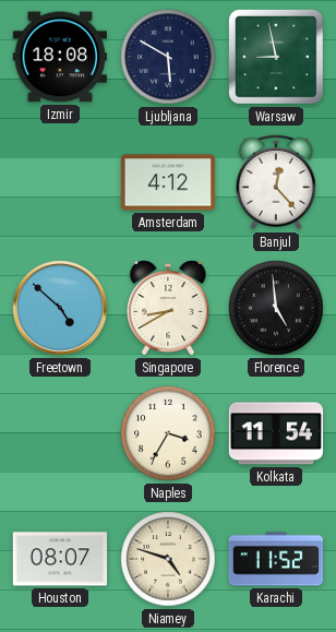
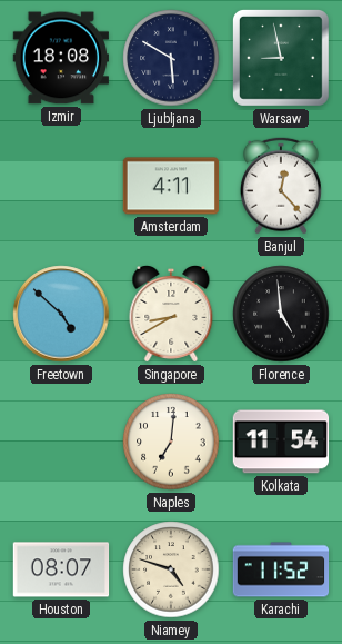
Amsterdam: 4:12 -> 4:11
Naples: 3:35 -> 7:01
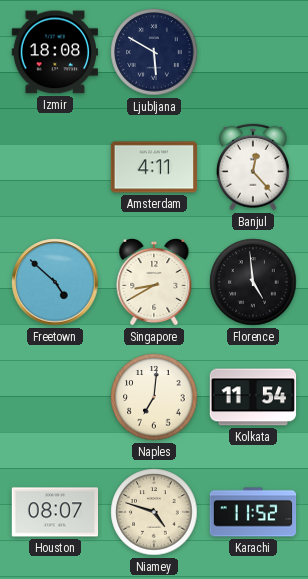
Warsaw: 8:58 -> none
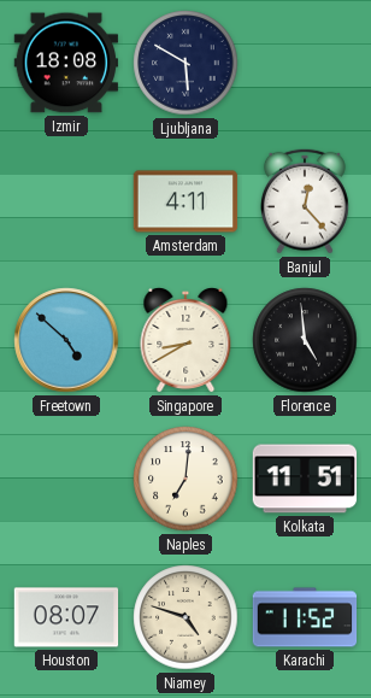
Kolkata: 11:54 -> 11:51
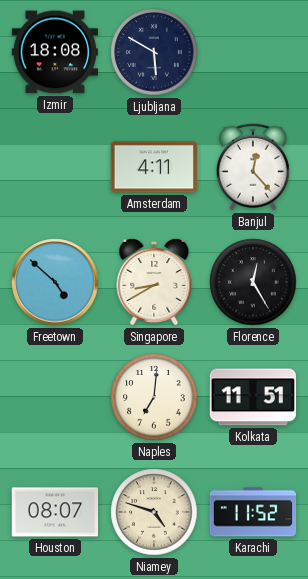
Florence: 4:59 -> 12:25
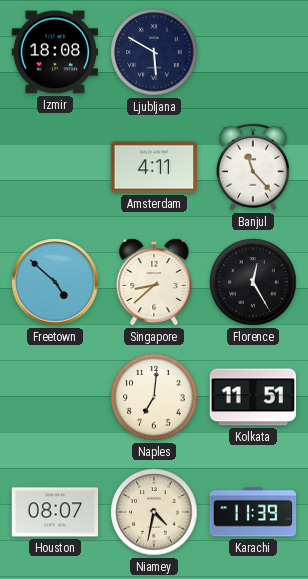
Banjul: 12:23 -> 11:23
Singapore: 8:40 -> 8:38
Niamey: 4:48 -> 4:32
Karachi: 11:52 -> 11:39
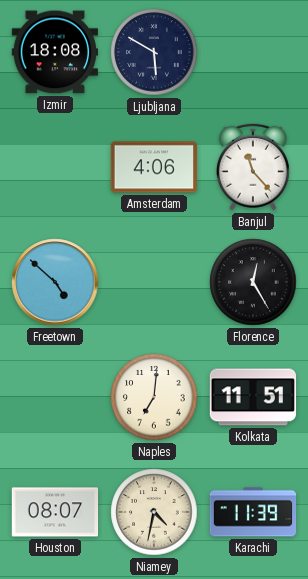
Amsterdam: 4:11 -> 4:06
Singapore: 8:38 -> none
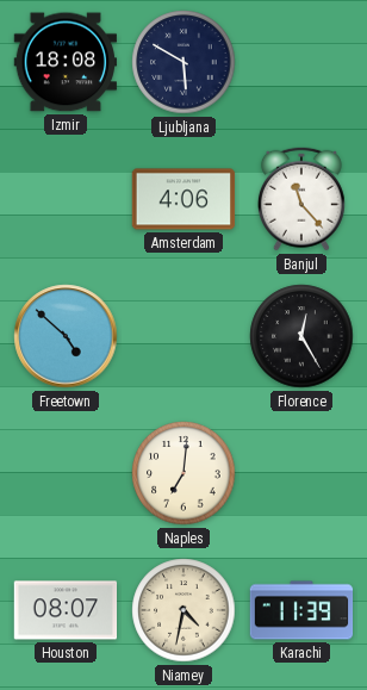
Kolkata: 11:51 -> none
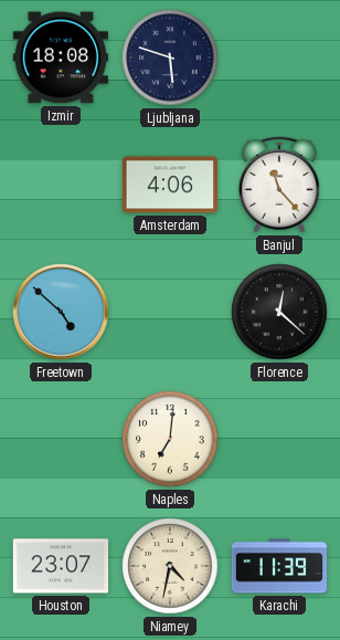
Ljubljana: 5:50 -> 5:48
Florence: 12:25 -> 12:22
Houston: 08:07 -> 23:07
